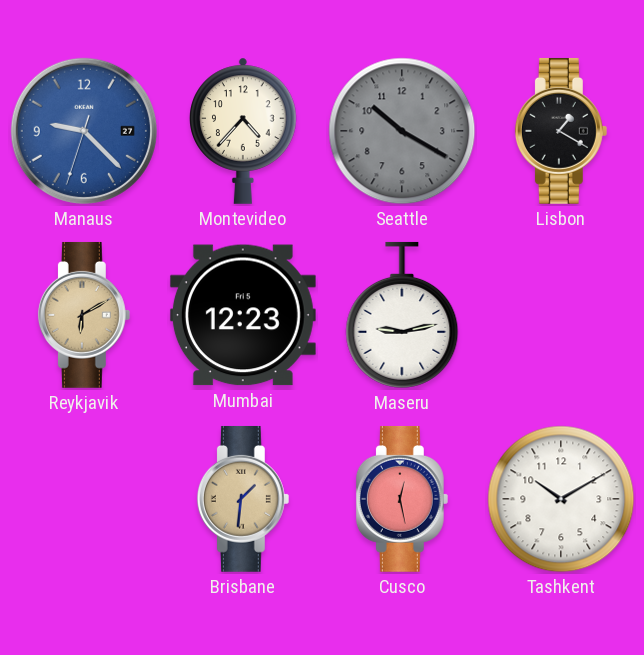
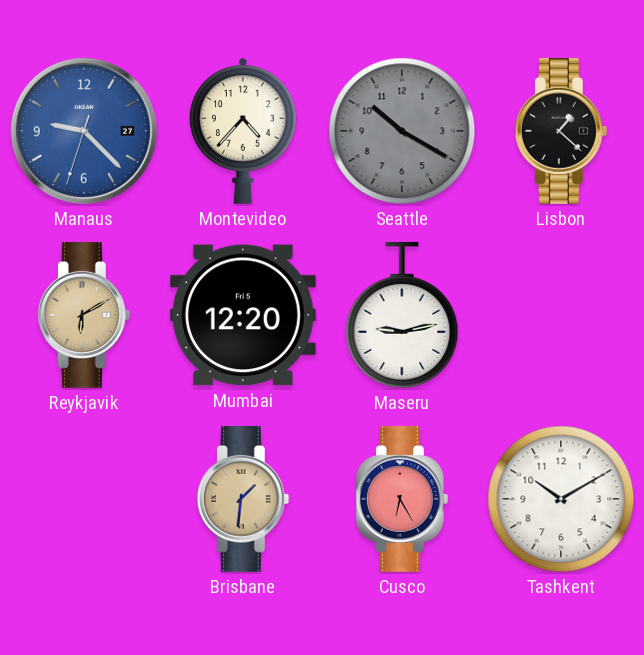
Lisbon: 1:20 -> 1:22
Mumbai: 12:23 -> 12:20
Cusco: 12:28 -> 6:25
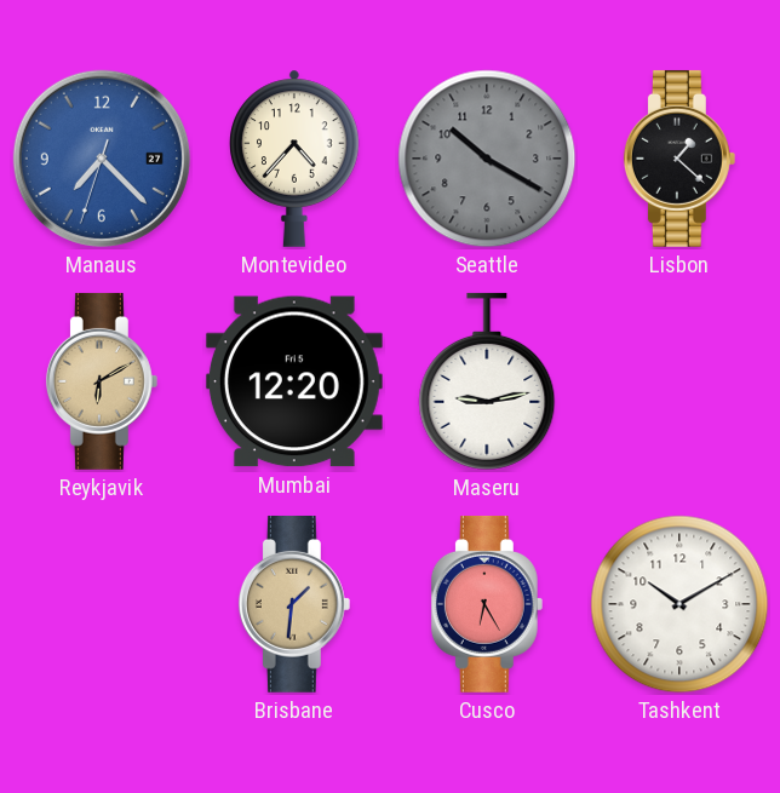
Manaus: 9:22 -> 7:22
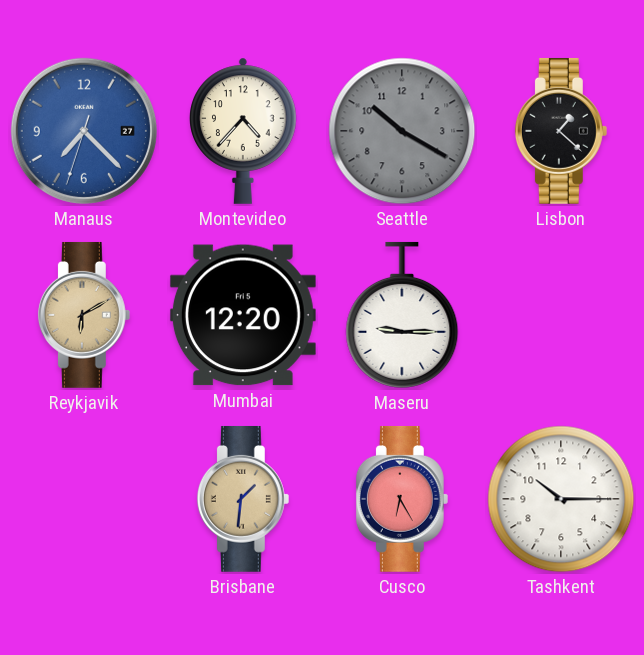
Maseru: 9:13 -> 9:15
Tashkent: 10:10 -> 10:15
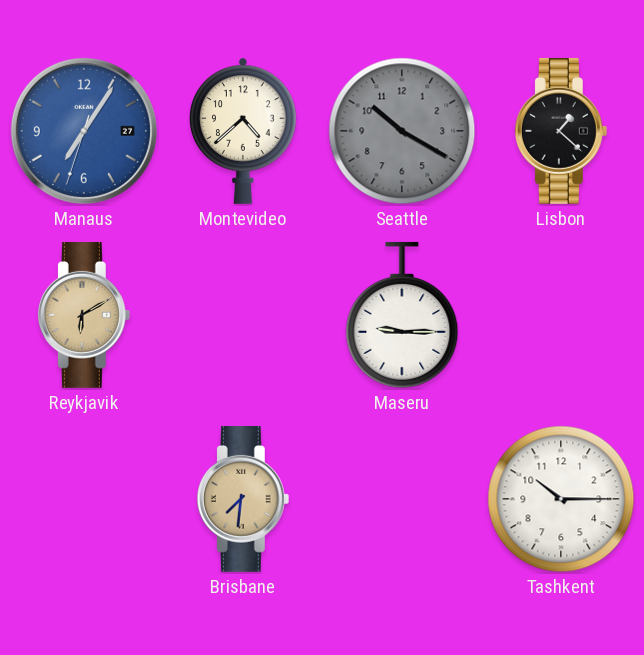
Manaus: 7:22 -> 7:05
Montevideo: 4:37 -> 4:38
Mumbai: 12:20 -> none
Brisbane: 1:31 -> 7:31
Cusco: 6:25 -> none
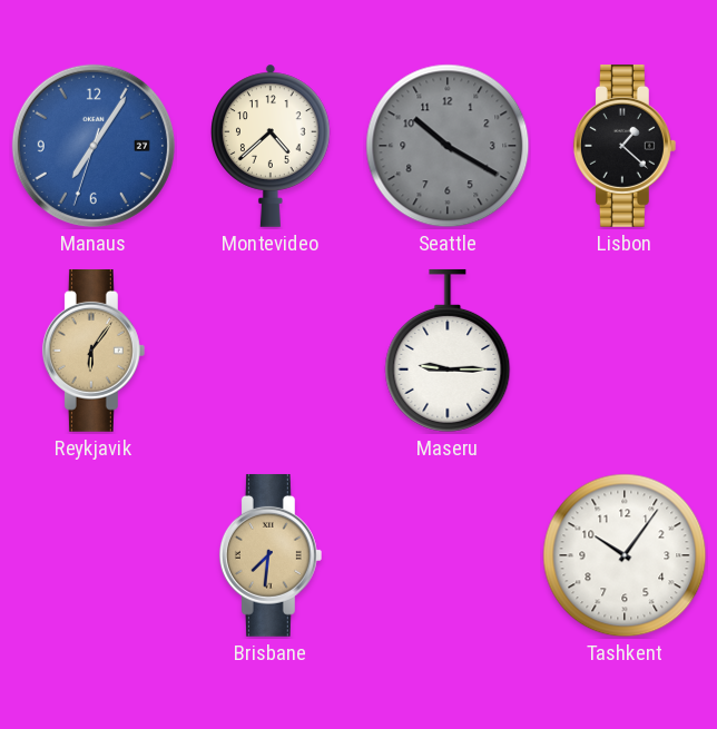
Reykjavik: 6:10 -> 6:06
Tashkent: 10:15 -> 10:06
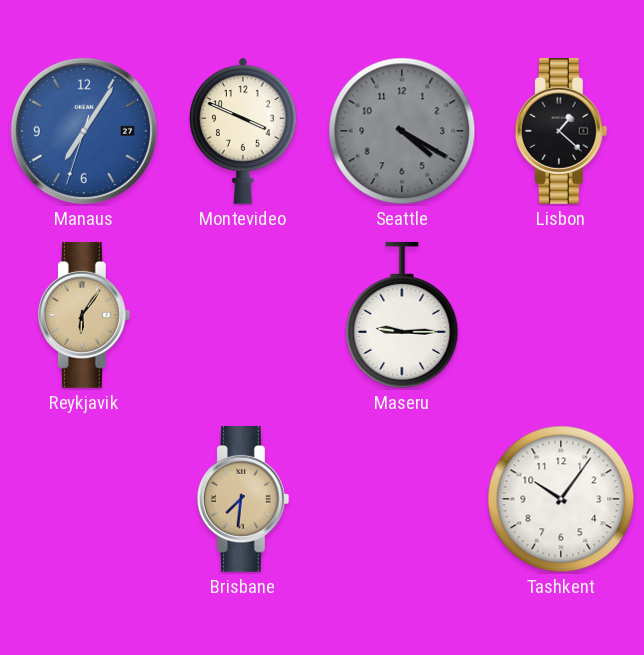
Montevideo: 4:38 -> 3:49
Seattle: 10:20 -> 4:20
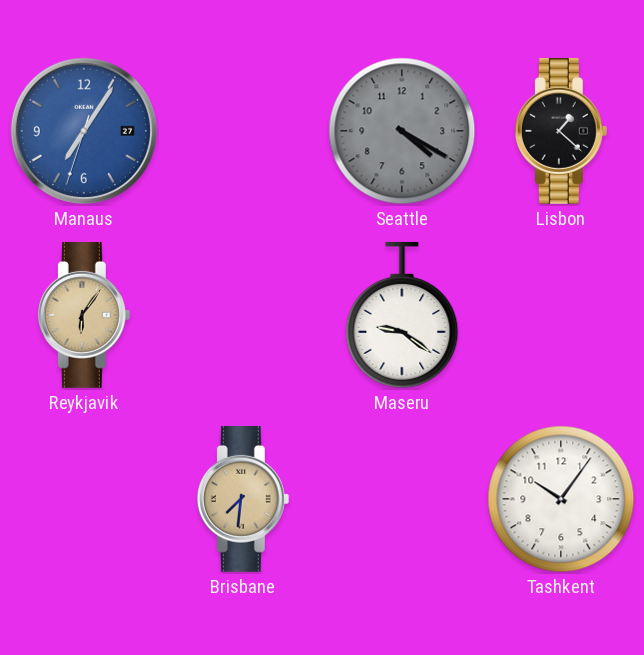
Montevideo: 3:49 -> none
Maseru: 9:15 -> 9:21
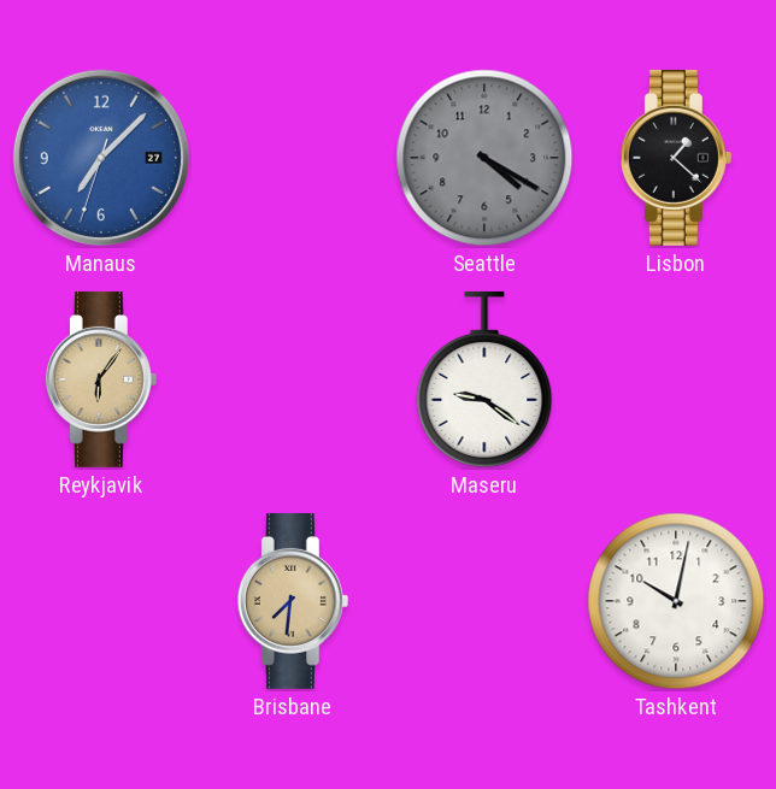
Manaus: 7:05 -> 7:07
Tashkent: 10:06 -> 10:02
